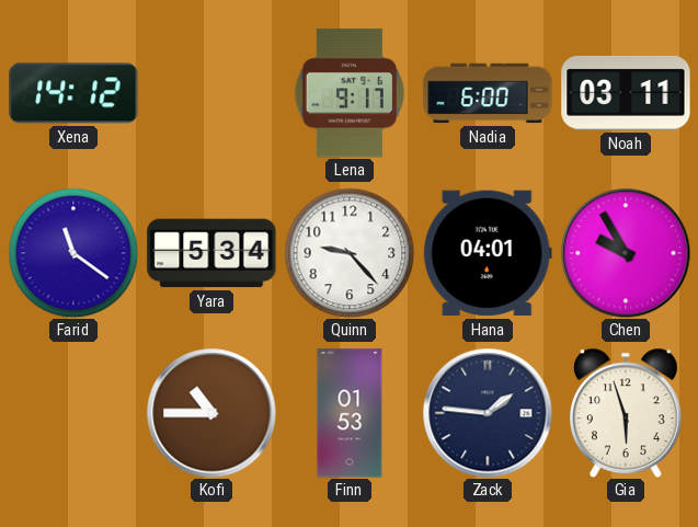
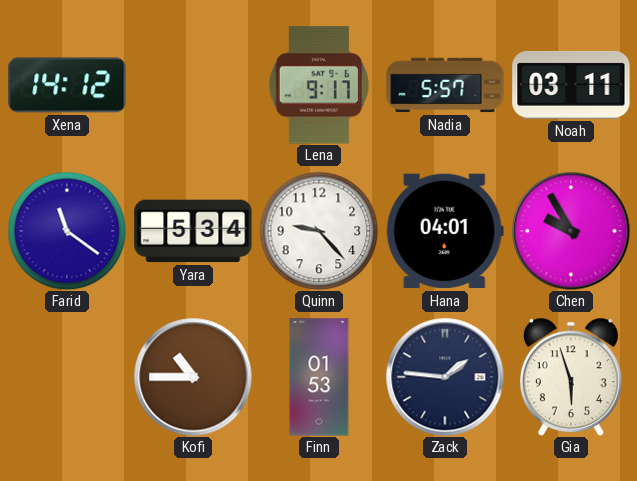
Nadia: 6:00 -> 5:57
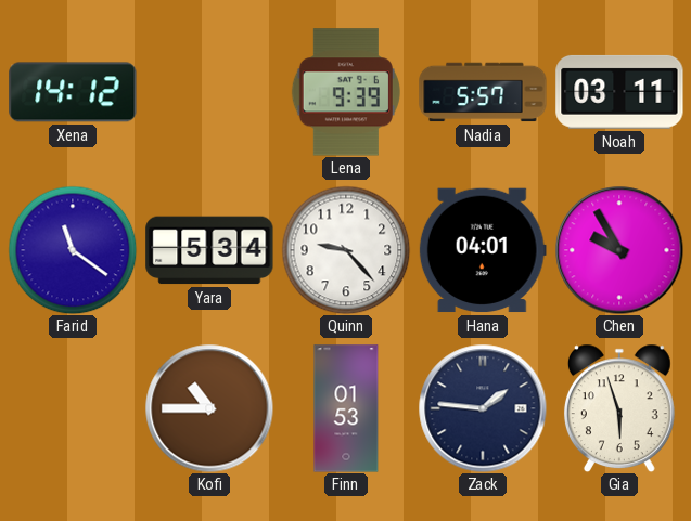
Lena: 9:17 -> 9:39
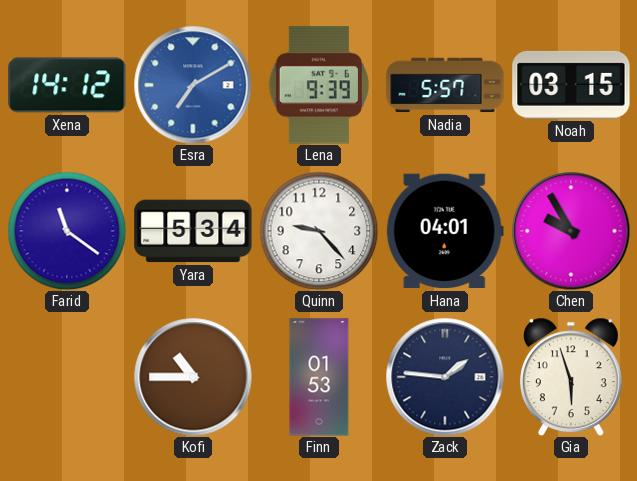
Esra: none -> 7:10
Noah: 03:11 -> 03:15
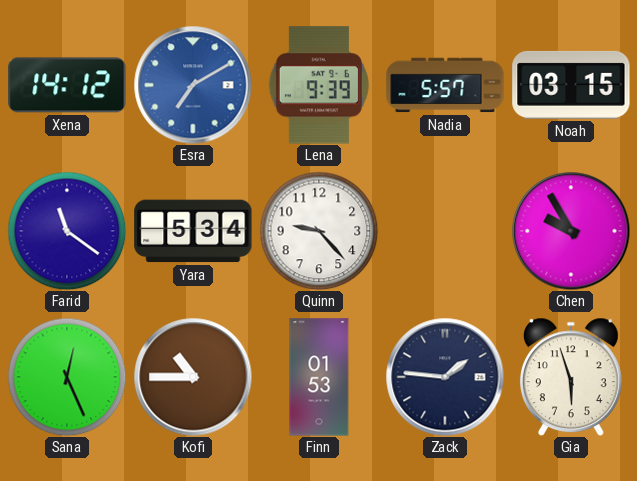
Hana: 04:01 -> none
Sana: none -> 12:26
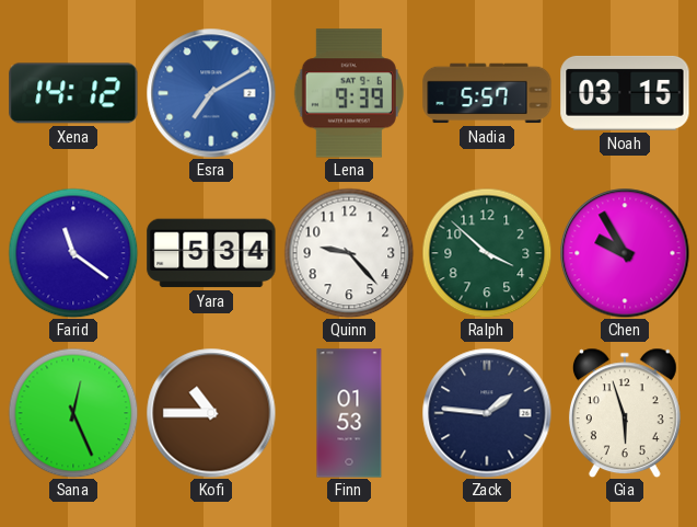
Ralph: none -> 3:52
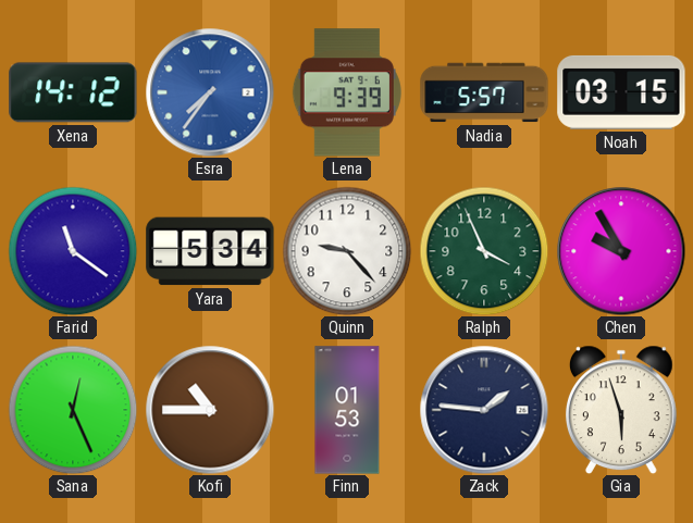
Esra: 7:10 -> 7:36
Ralph: 3:52 -> 3:56
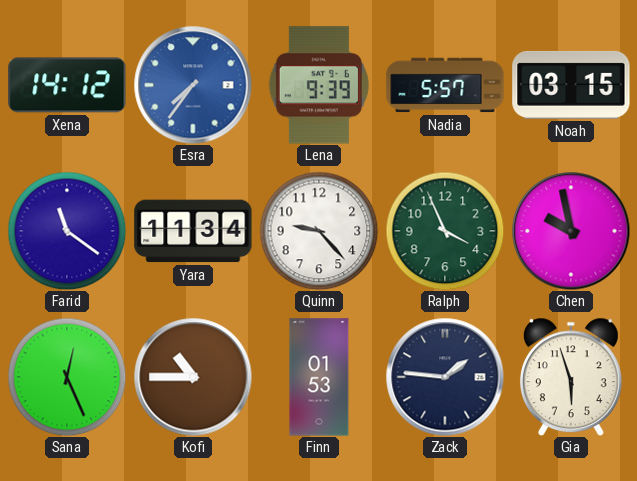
Yara: 5:34 -> 11:34
Chen: 9:55 -> 9:58
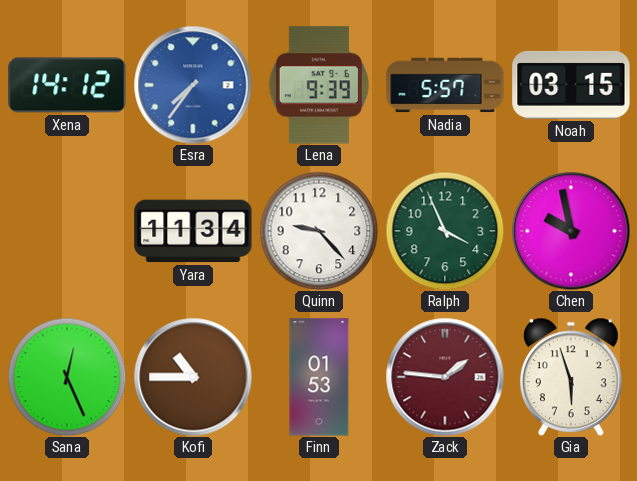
Farid: 11:21 -> none
Zack dial: navy -> burgundy
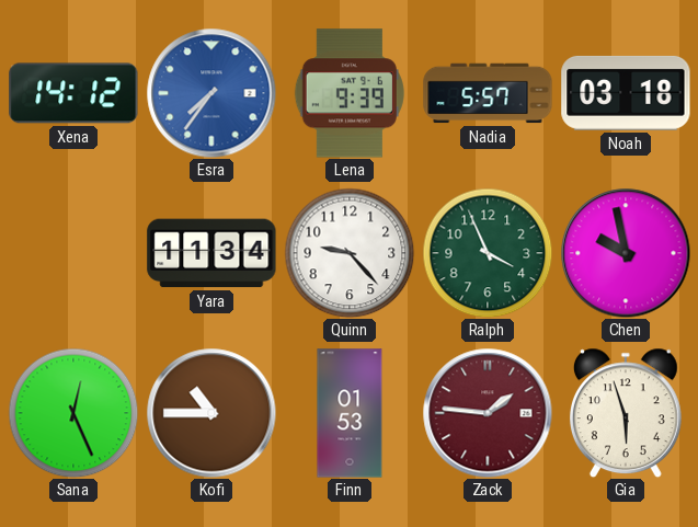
Noah: 03:15 -> 03:18
